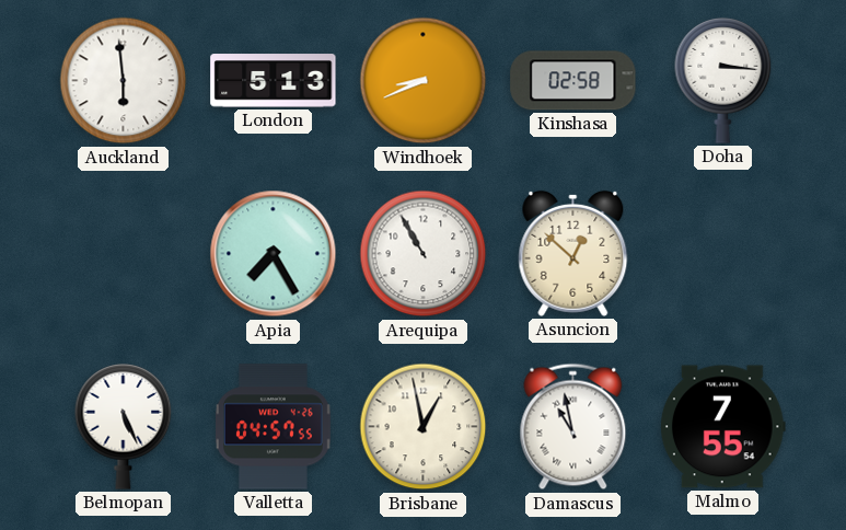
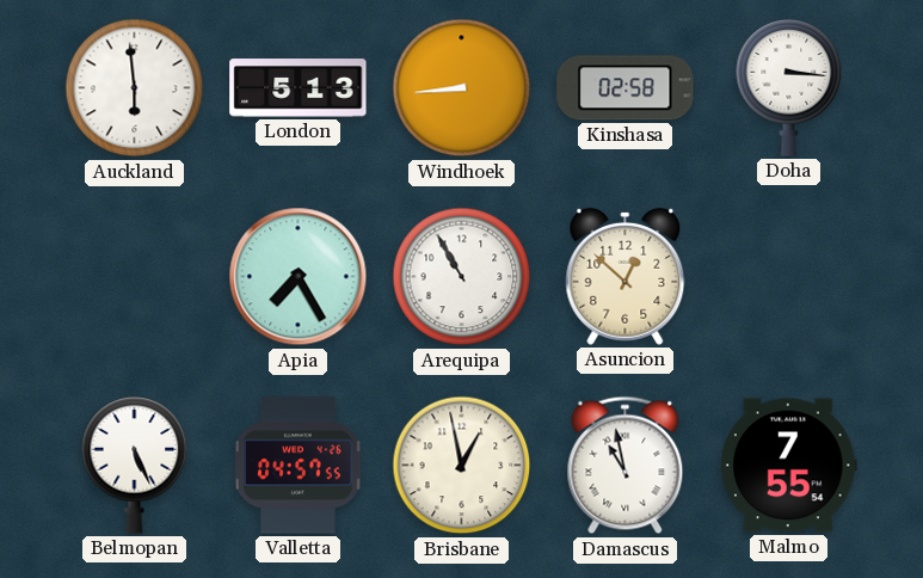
Windhoek: 8:41 -> 8:44
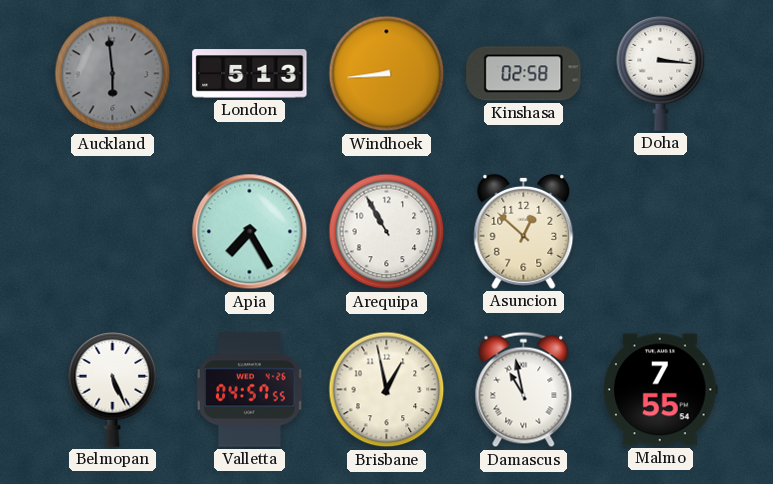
Auckland dial: white -> grey
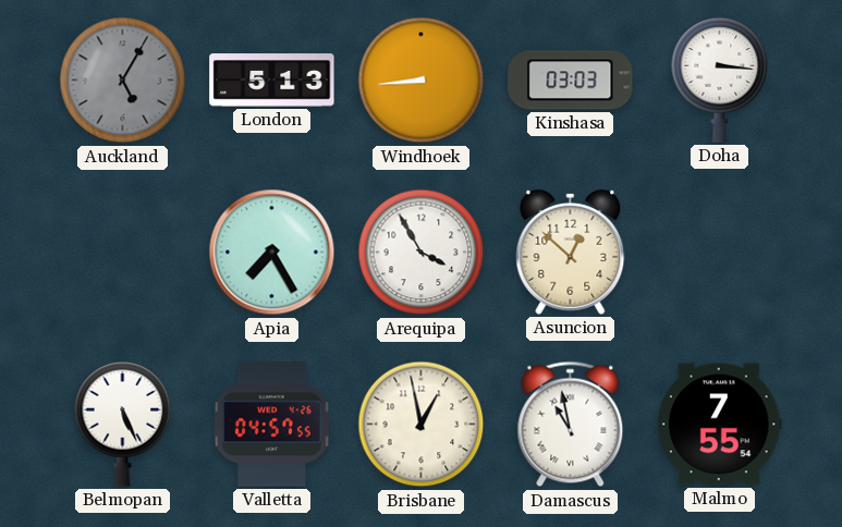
Auckland: 5:59 -> 5:05
Kinshasa: 02:58 -> 03:03
Arequipa: 10:55 -> 3:55
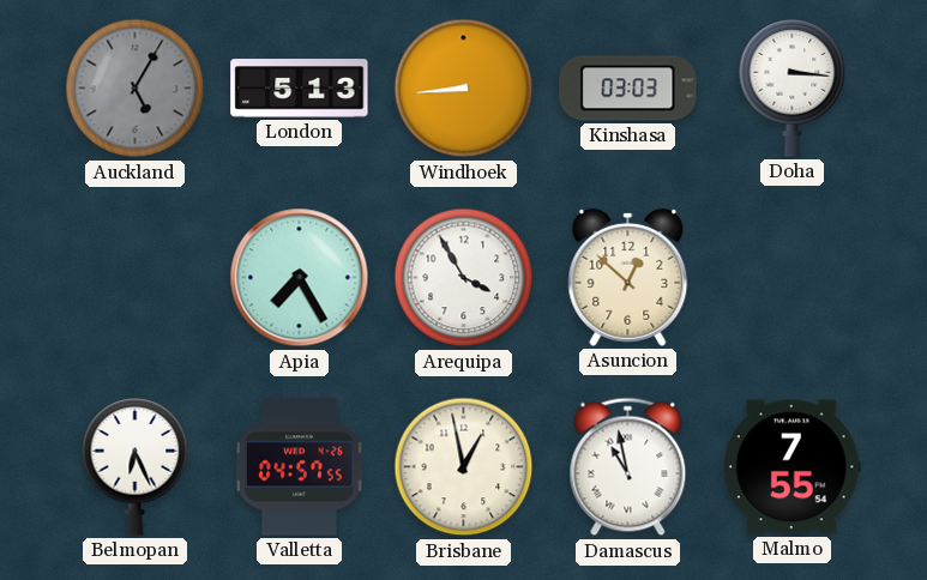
Belmopan: 5:26 -> 6:26
